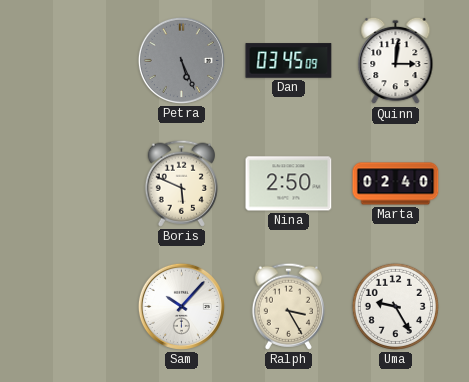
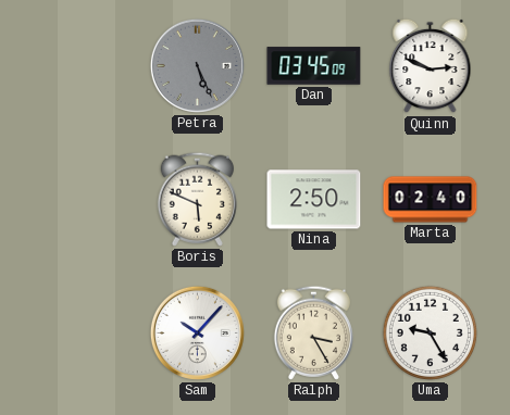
Quinn: 3:01 -> 2:49
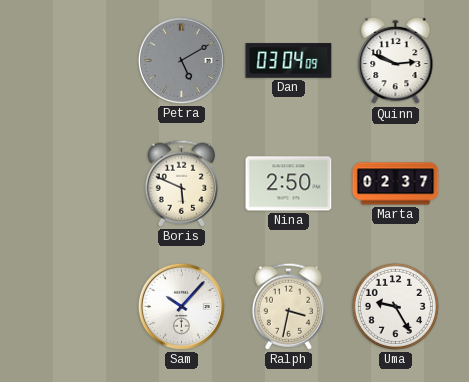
Petra: 5:26 -> 5:10
Dan: 03:45 -> 03:04
Marta: 02:40 -> 02:37
Ralph: 3:25 -> 3:32
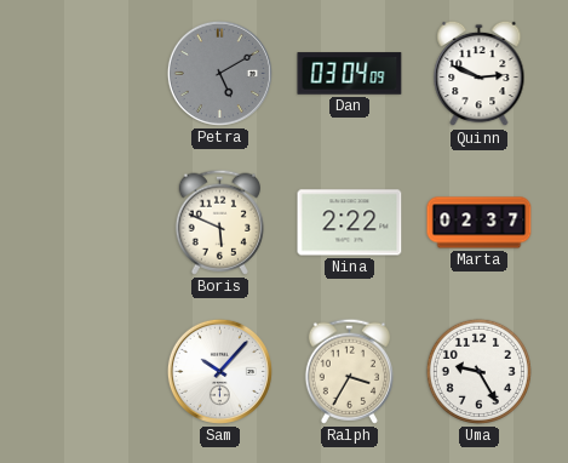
Nina: 2:50 -> 2:22
Ralph: 3:32 -> 3:35
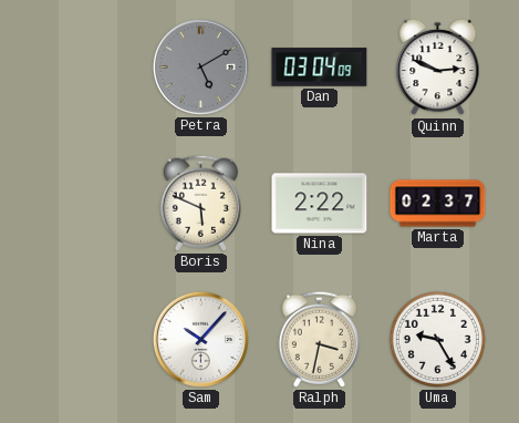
Ralph: 3:35 -> 3:32
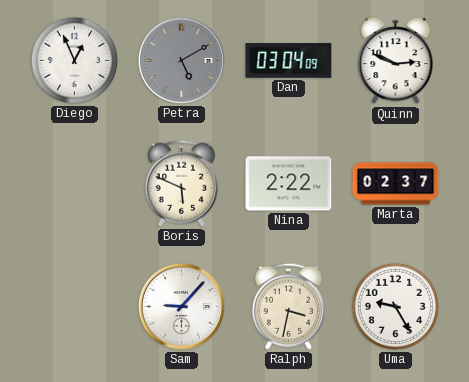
Diego: none -> 12:56
Sam: 10:07 -> 9:07
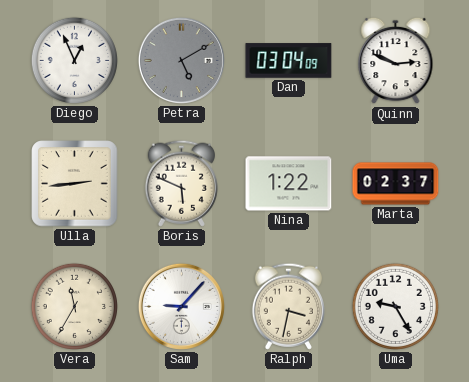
Ulla: none -> 2:44
Nina: 2:22 -> 1:22
Vera: none -> 11:35
